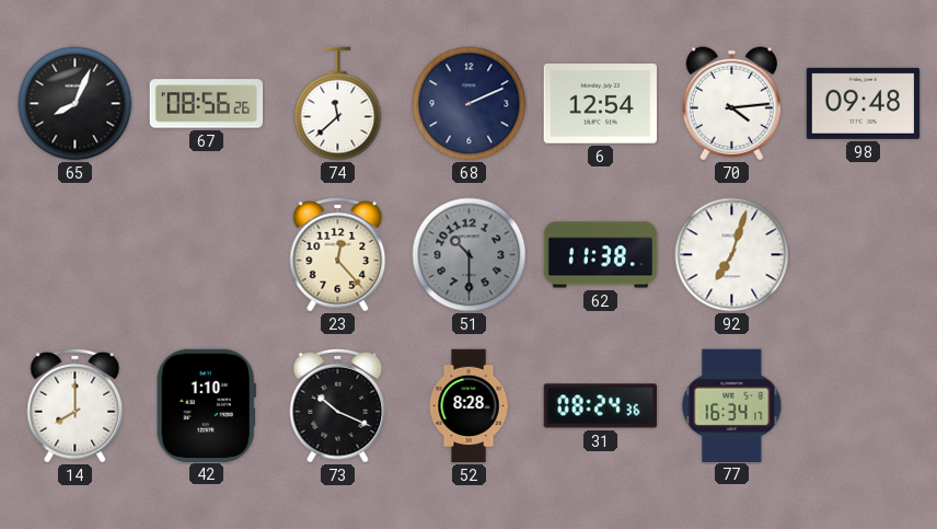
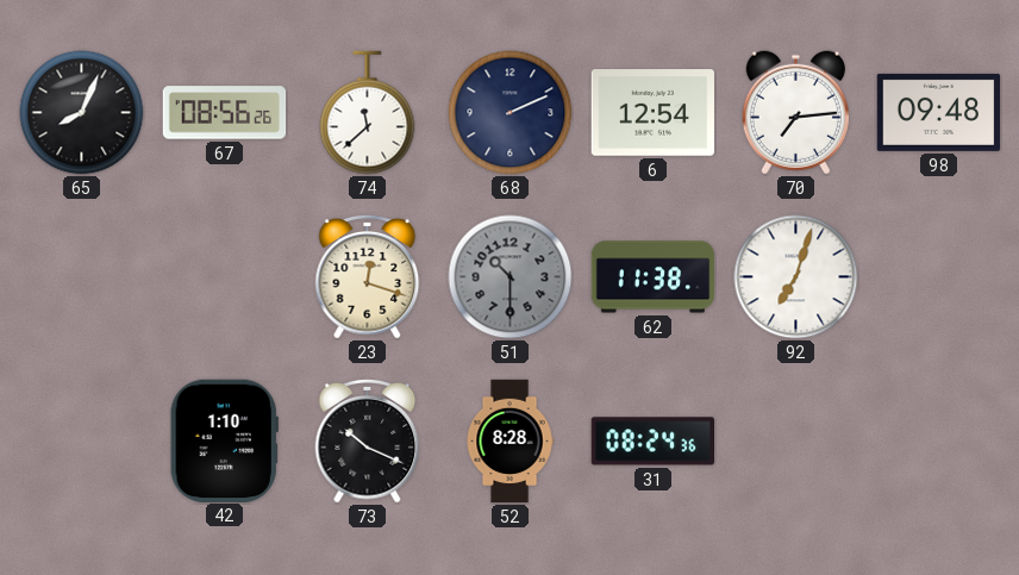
70: 4:14 -> 7:14
23: 12:23 -> 12:18
14: 8:00 -> none
77: 16:34 -> none
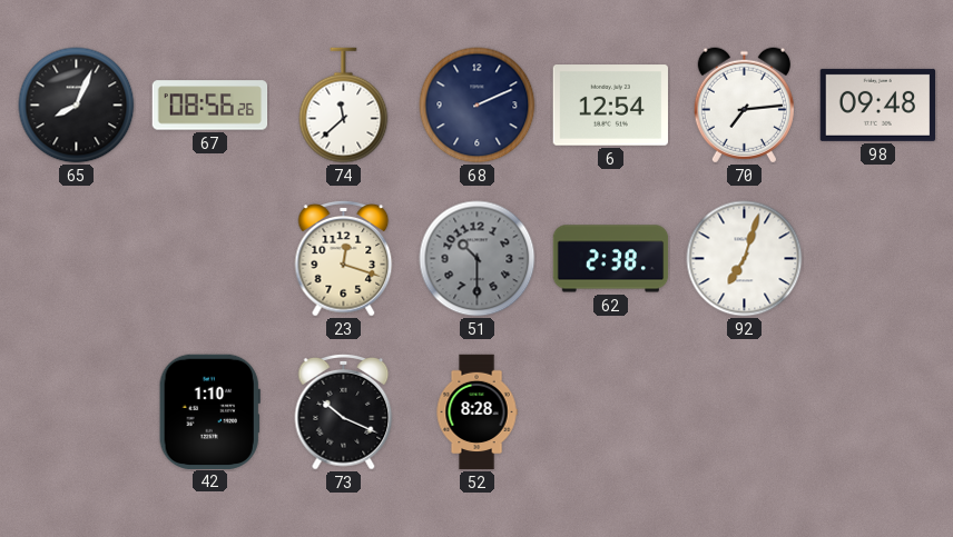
62: 11:38 -> 2:38
31: 08:24 -> none
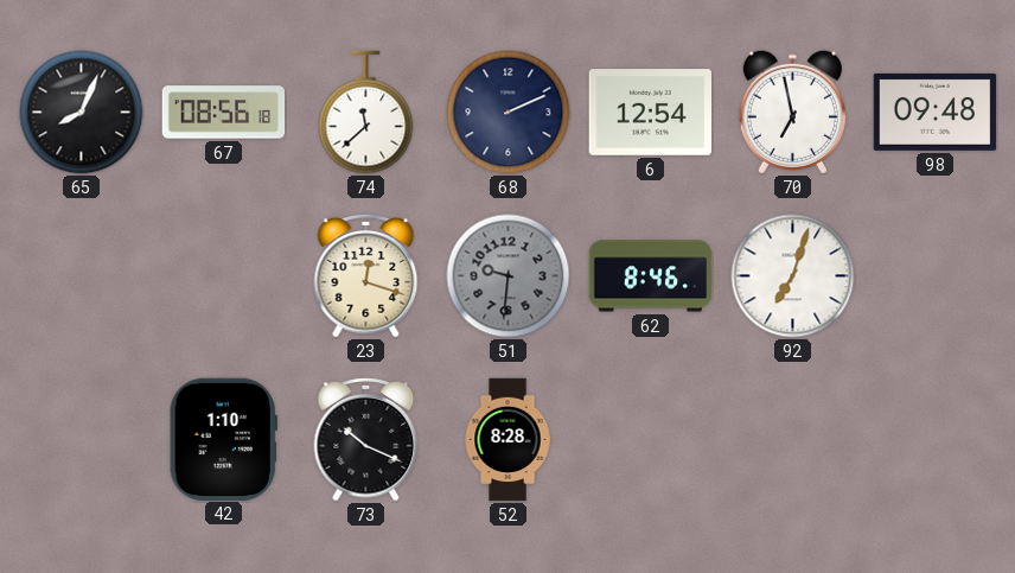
67: 08:56:26 -> 08:56:18
70: 7:14 -> 6:58
51: 10:30 -> 9:31
62: 2:38 -> 8:46
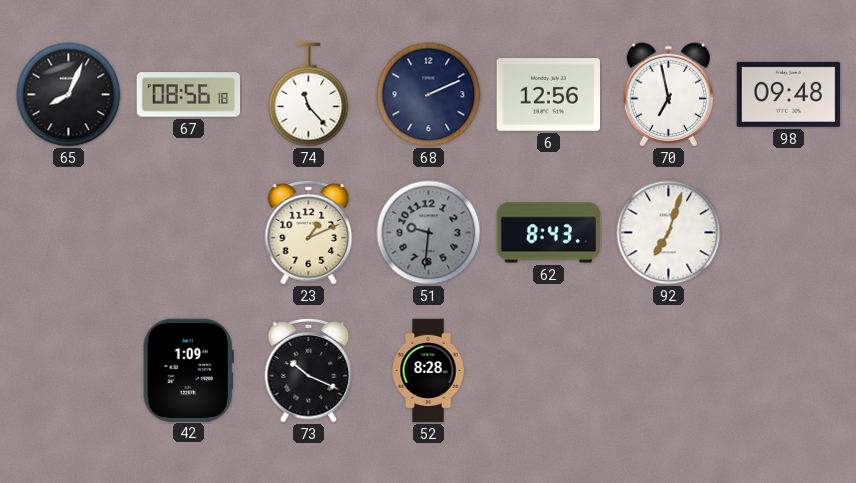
74: 11:38 -> 11:23
6: 12:54 -> 12:56
23: 12:18 -> 1:11
62: 8:46 -> 8:43
42: 1:10 -> 1:09
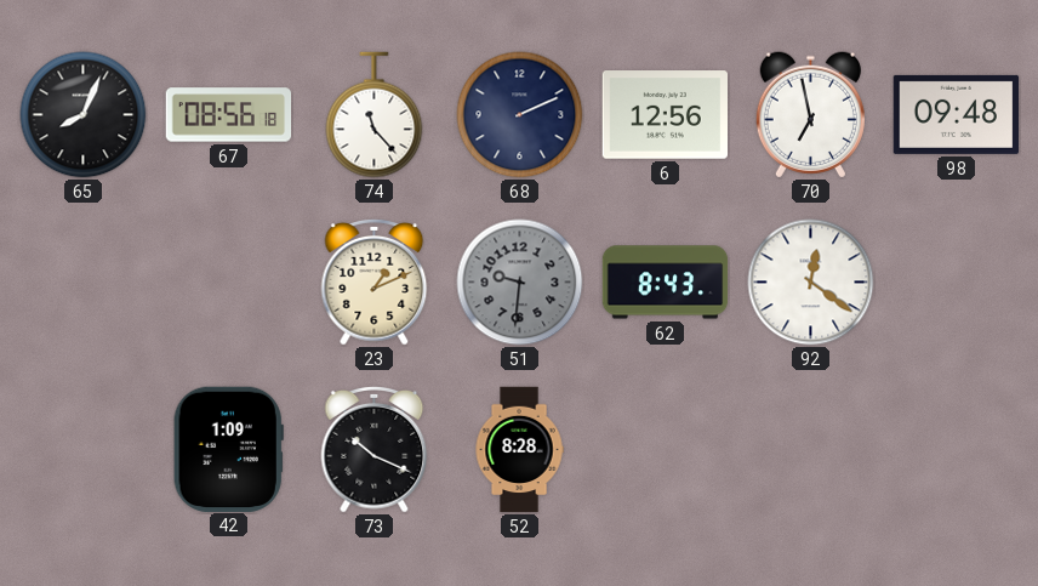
92: 7:03 -> 12:21
